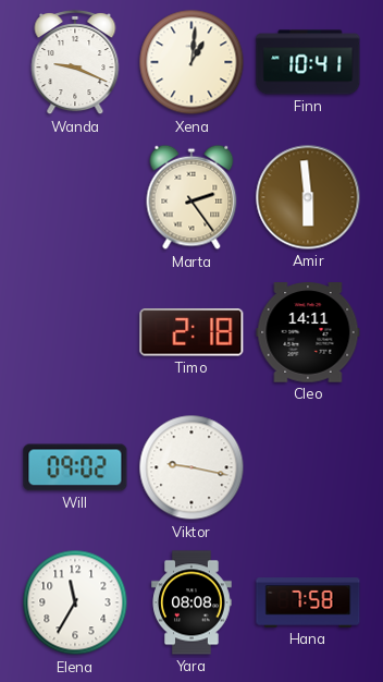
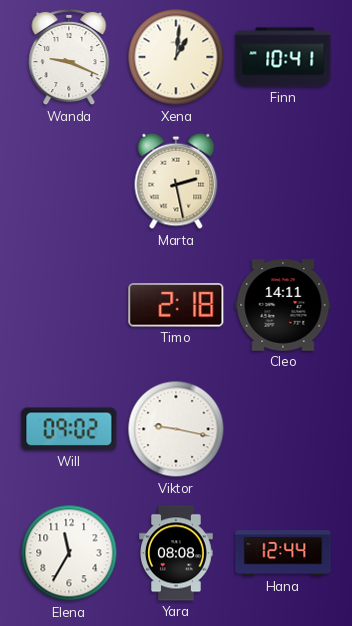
Marta: 2:24 -> 2:28
Amir: 5:59 -> none
Hana: 7:58 -> 12:44
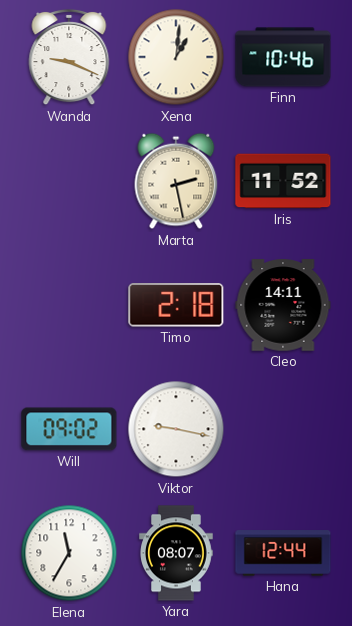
Finn: 10:41 -> 10:46
Iris: none -> 11:52
Yara: 08:08 -> 08:07
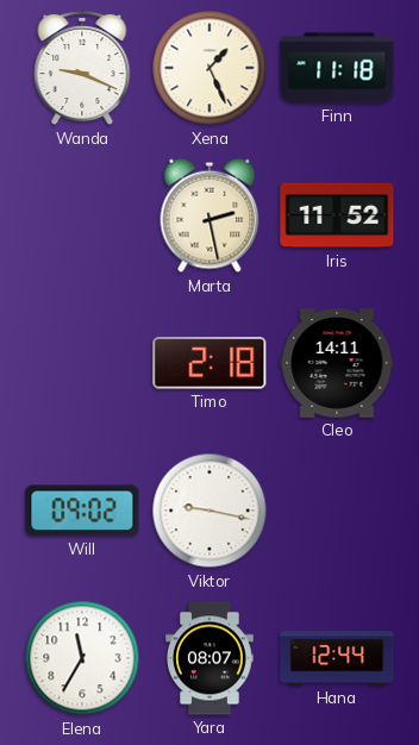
Xena: 1:01 -> 1:26
Finn: 10:46 -> 11:18
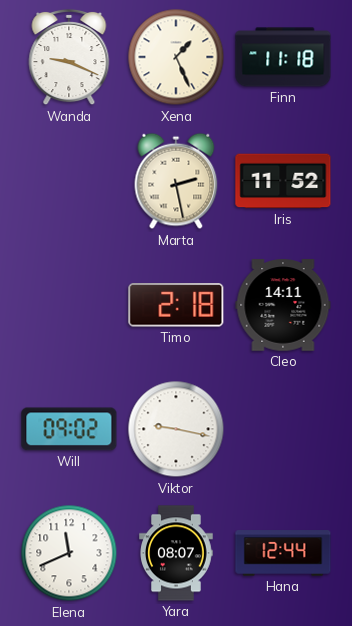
Elena: 11:35 -> 11:41
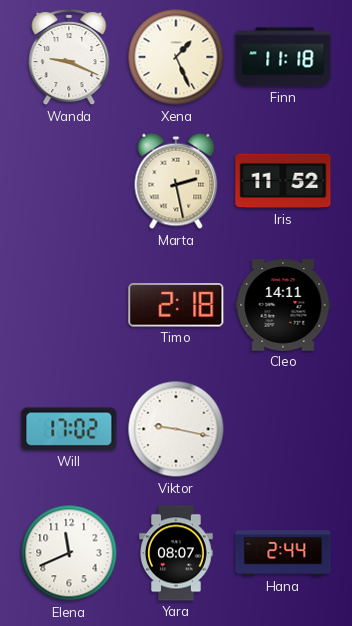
Will: 09:02 -> 17:02
Hana: 12:44 -> 2:44
